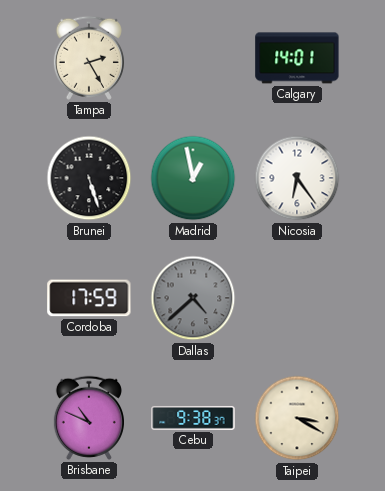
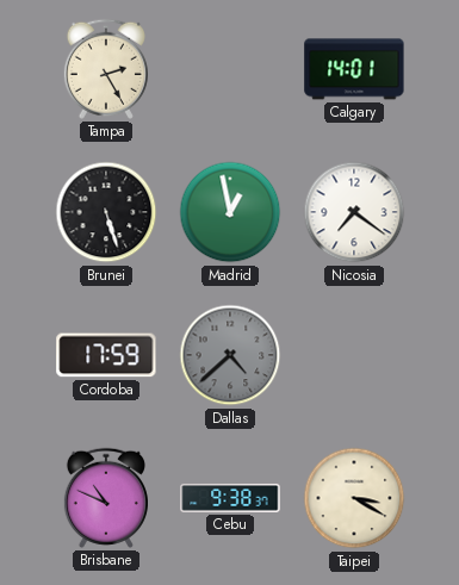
Nicosia: 6:24 -> 7:21
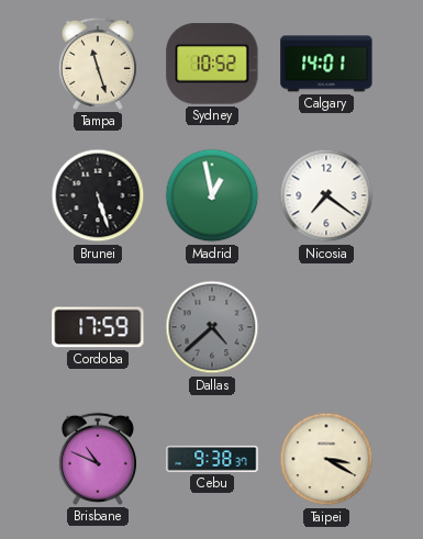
Tampa: 2:25 -> 11:27
Sydney: none -> 10:52
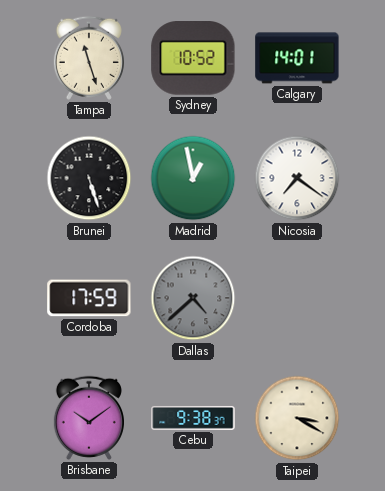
Brisbane: 10:49 -> 10:09
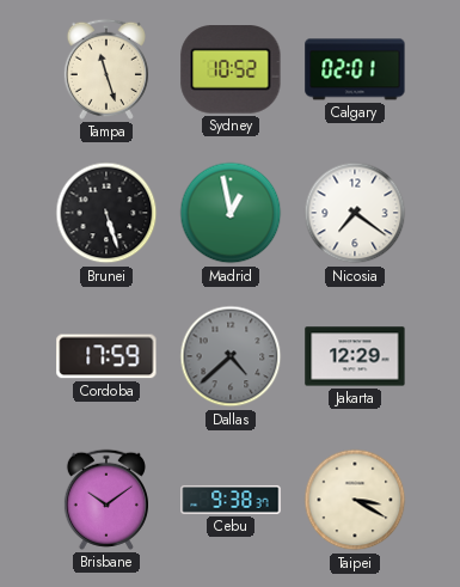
Calgary: 14:01 -> 02:01
Jakarta: none -> 12:29
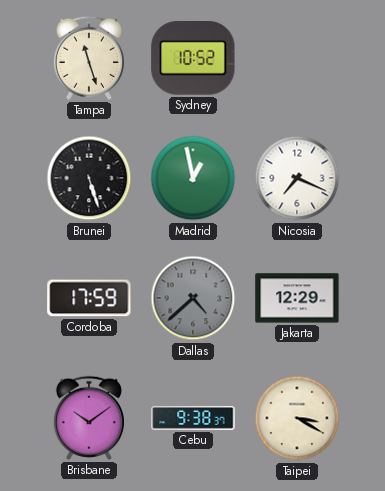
Calgary: 02:01 -> none
Nicosia: 7:21 -> 7:19
